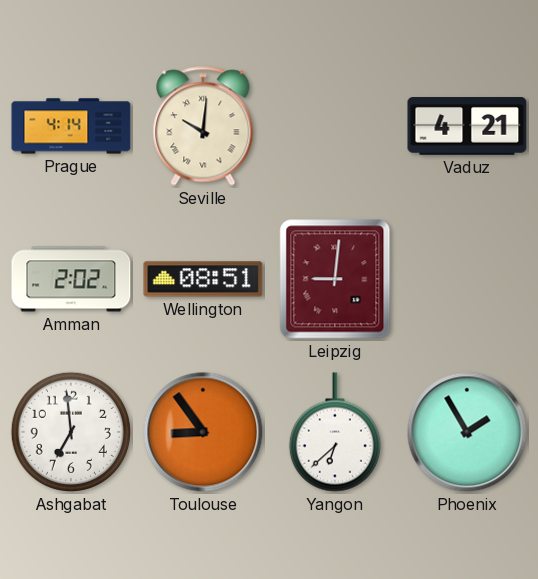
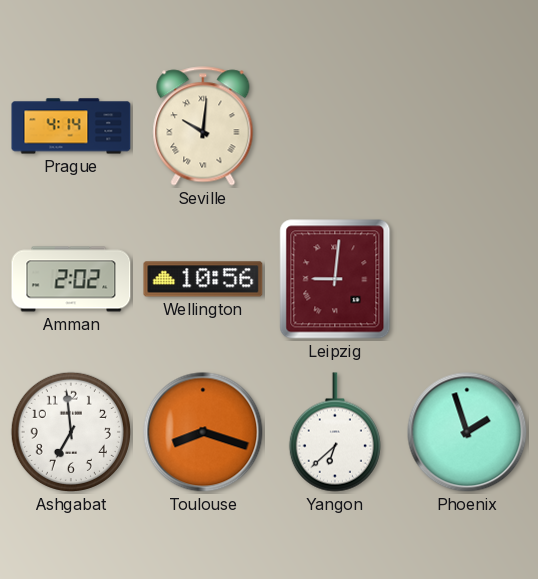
Vaduz: 4:21 -> none
Wellington: 08:51 -> 10:56
Toulouse: 8:54 -> 8:18
Phoenix: 1:55 -> 1:57
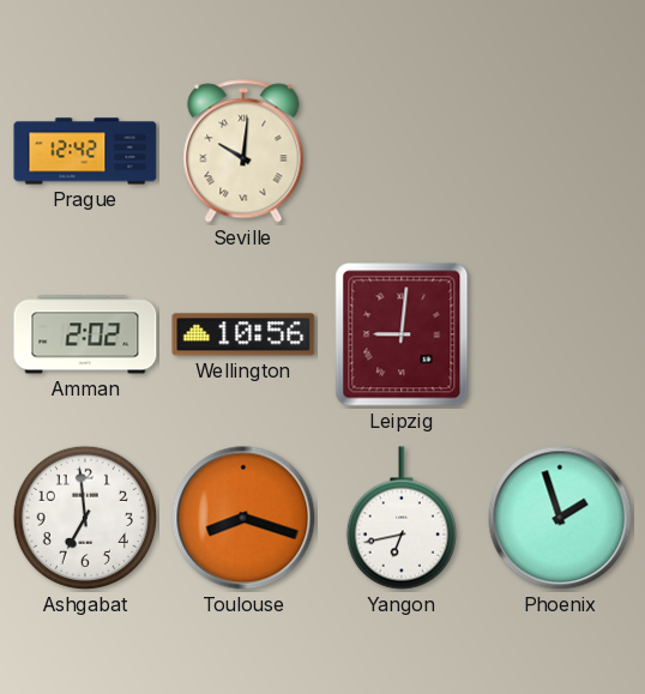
Prague: 4:14 -> 12:42
Yangon: 6:38 -> 6:43
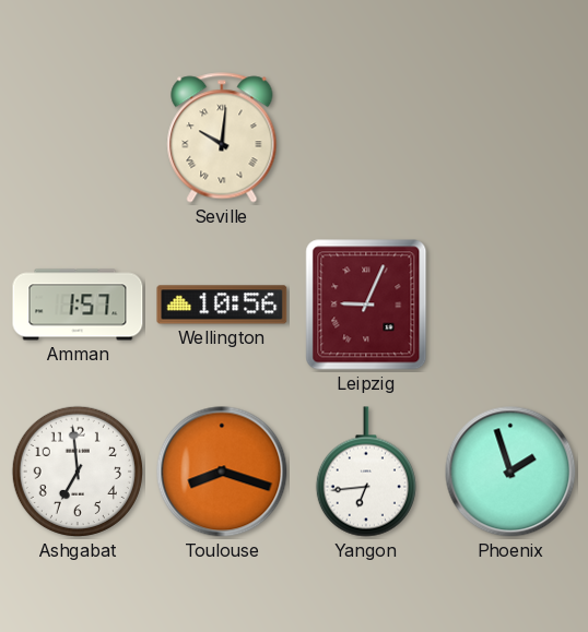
Prague: 12:42 -> none
Amman: 2:02 -> 1:57
Leipzig: 9:01 -> 9:04
Yangon: 6:43 -> 6:44
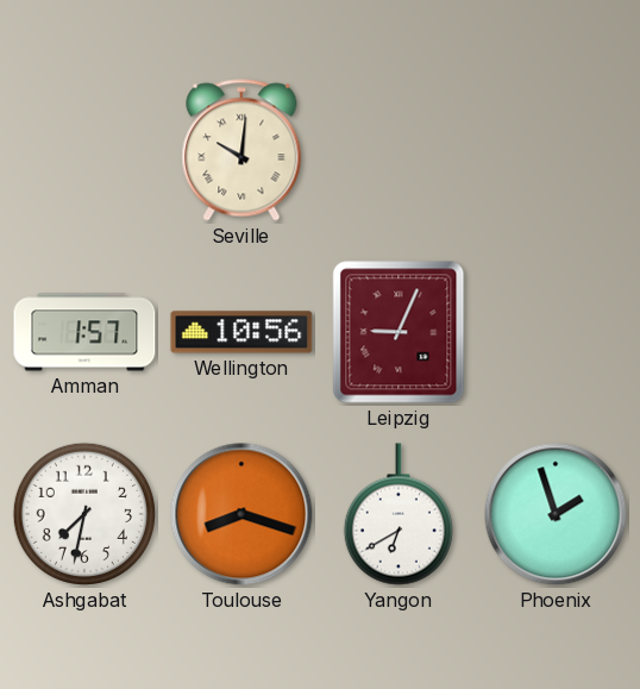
Ashgabat: 6:59 -> 7:32
Yangon: 6:44 -> 6:40
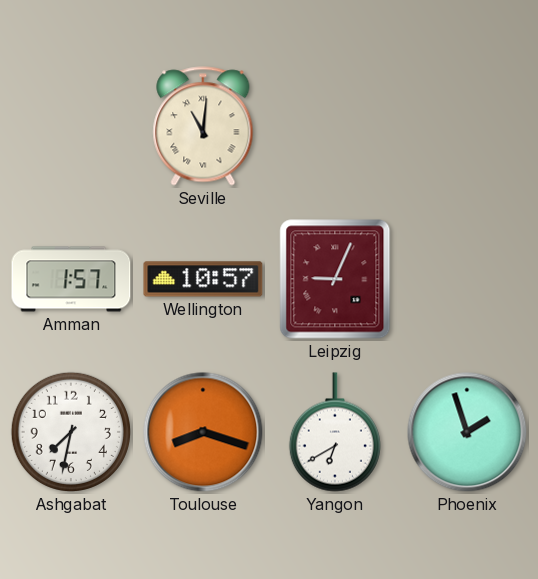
Seville: 10:01 -> 11:01
Wellington: 10:56 -> 10:57
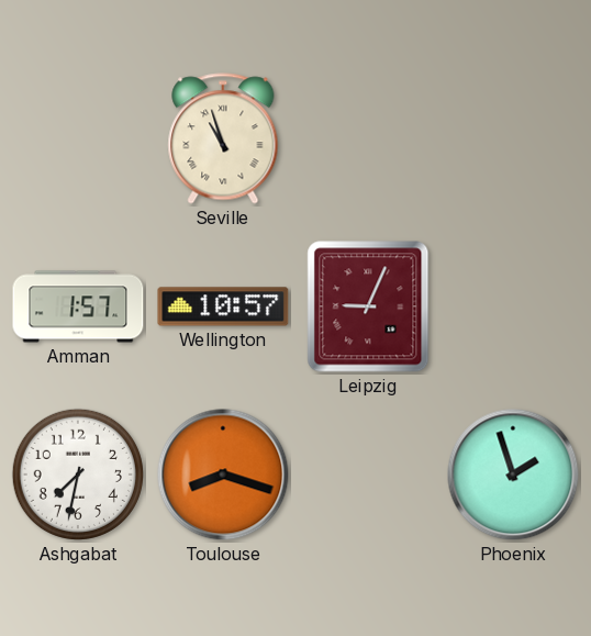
Seville: 11:01 -> 10:57
Yangon: 6:40 -> none
